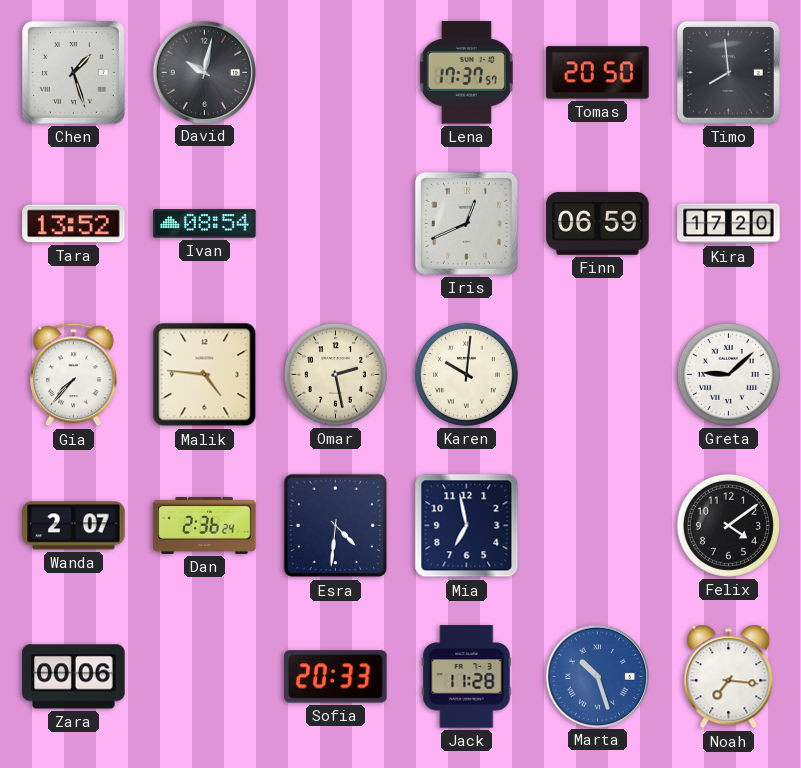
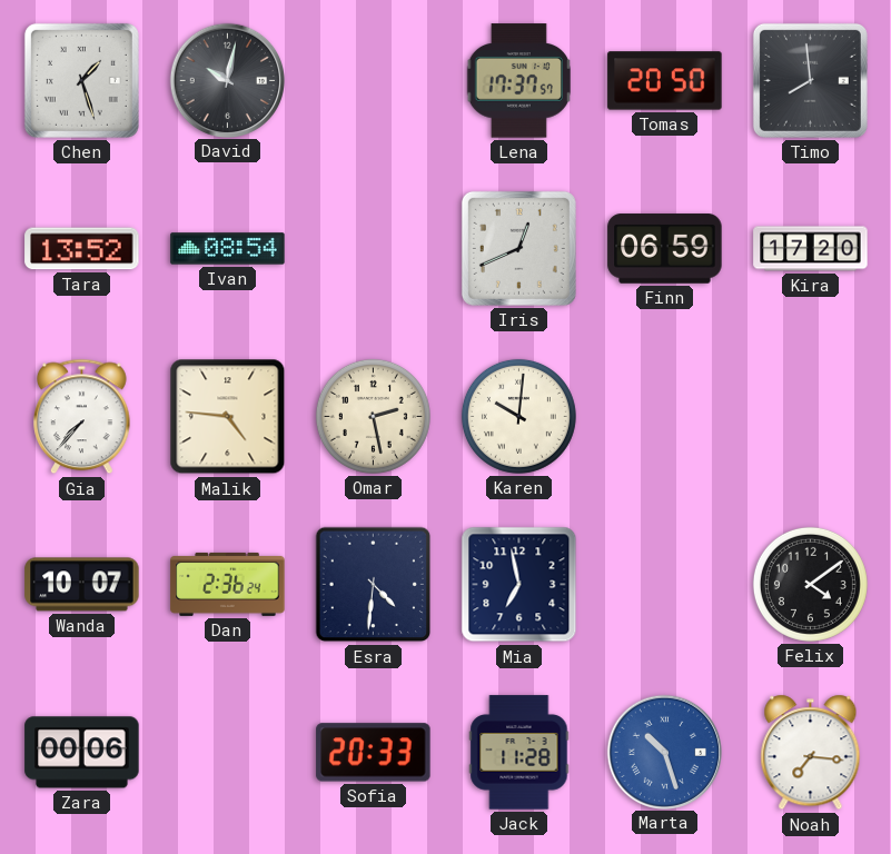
Greta: 9:08 -> none
Wanda: 2:07 -> 10:07
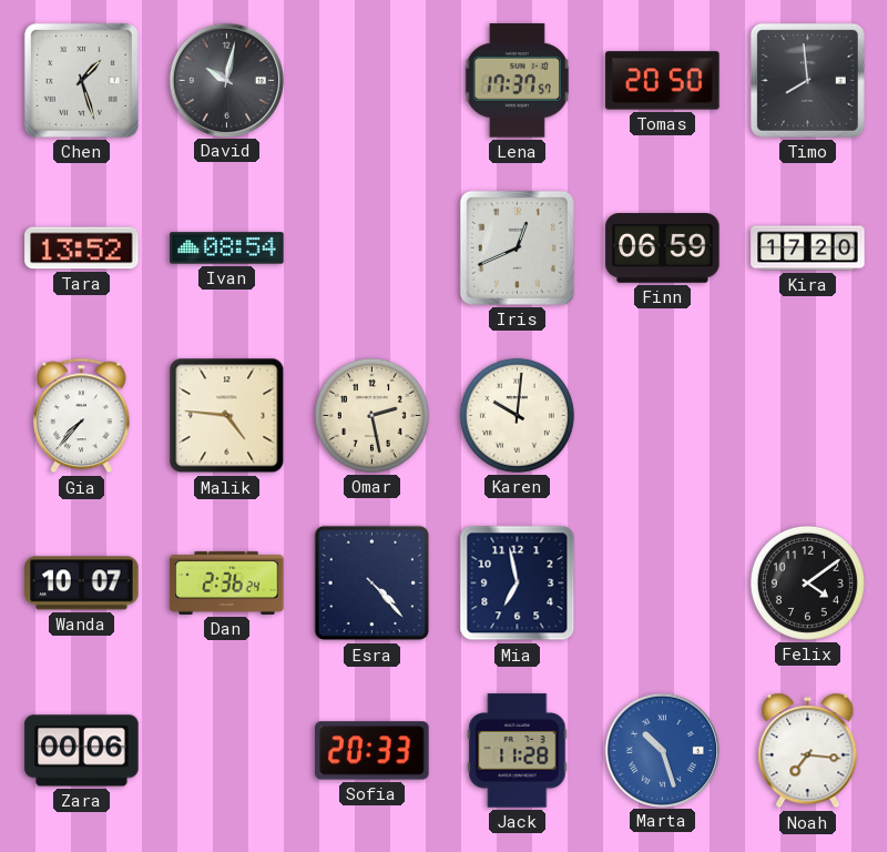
Esra: 4:31 -> 4:23
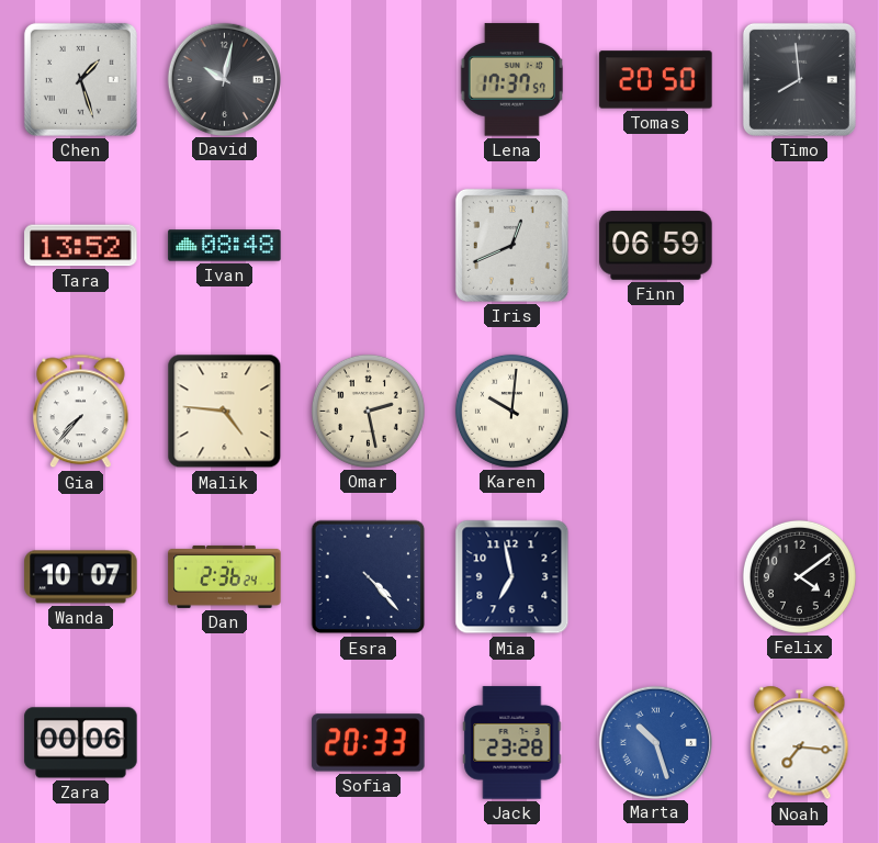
Ivan: 08:54 -> 08:48
Kira: 17:20 -> none
Jack: 11:28 -> 23:28
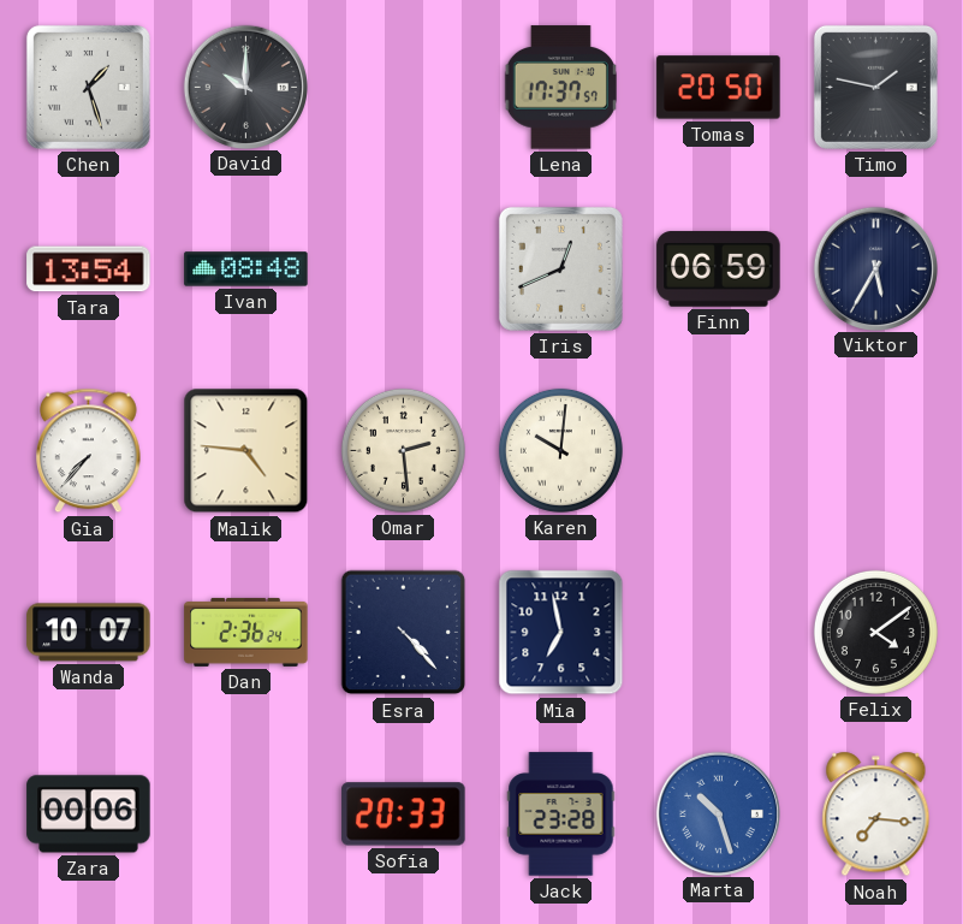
David: 10:02 -> 10:00
Timo: 7:59 -> 1:47
Tara: 13:52 -> 13:54
Viktor: none -> 5:35
Omar: 2:28 -> 2:29
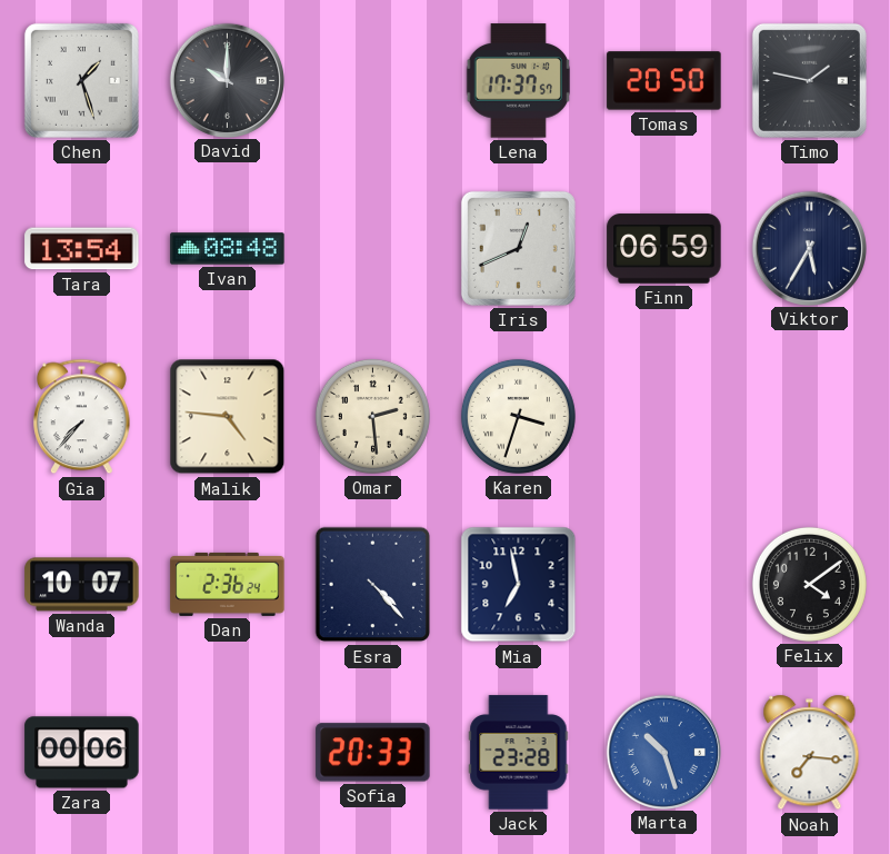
Karen: 10:01 -> 3:33
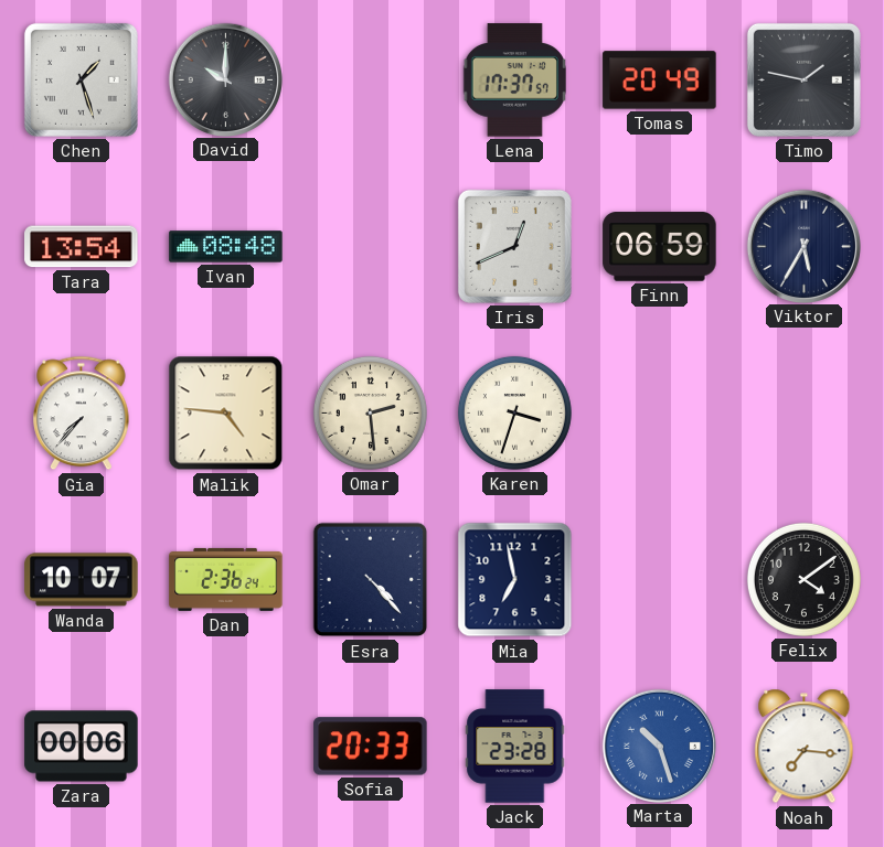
Tomas: 20:50 -> 20:49
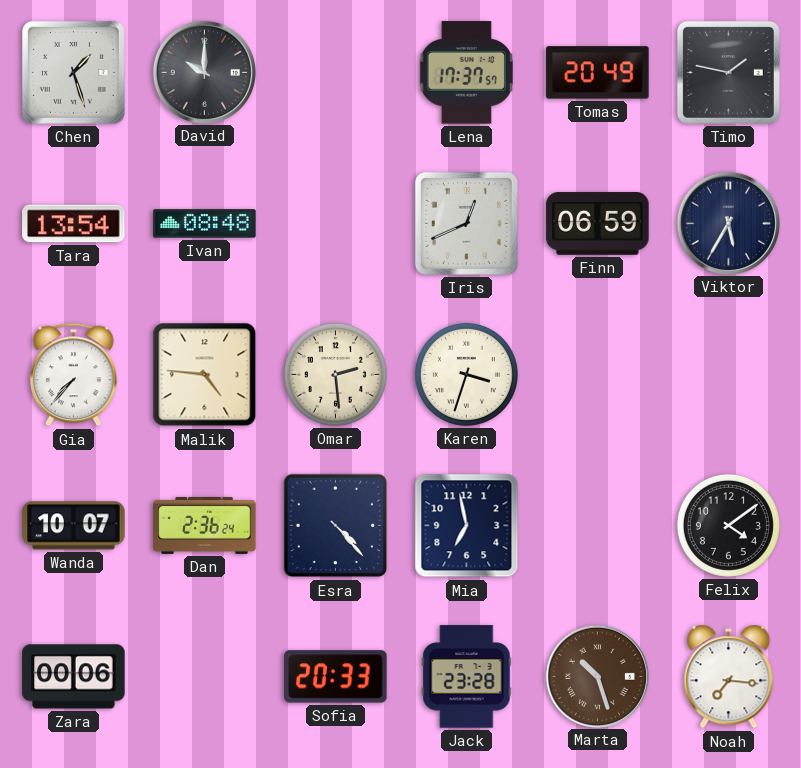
Marta dial: blue -> brown
